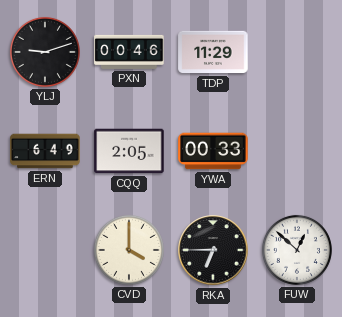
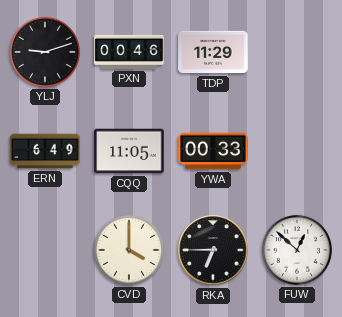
CQQ: 2:05 -> 11:05
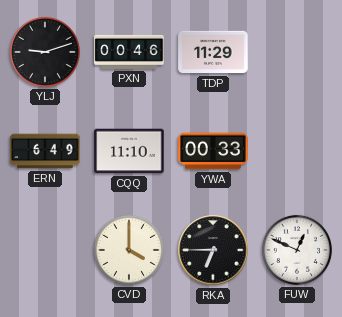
CQQ: 11:05 -> 11:10
FUW: 12:52 -> 12:49
